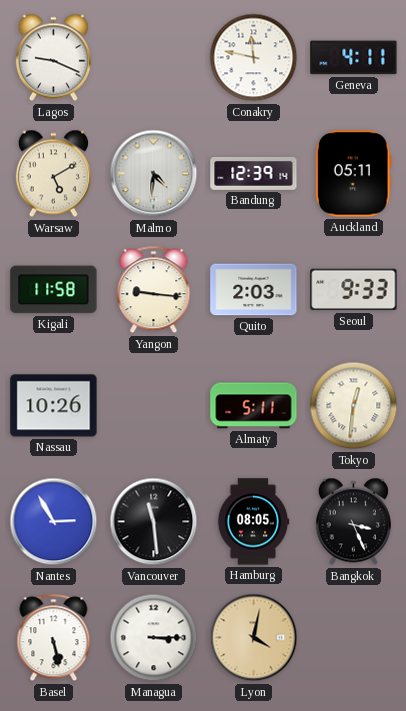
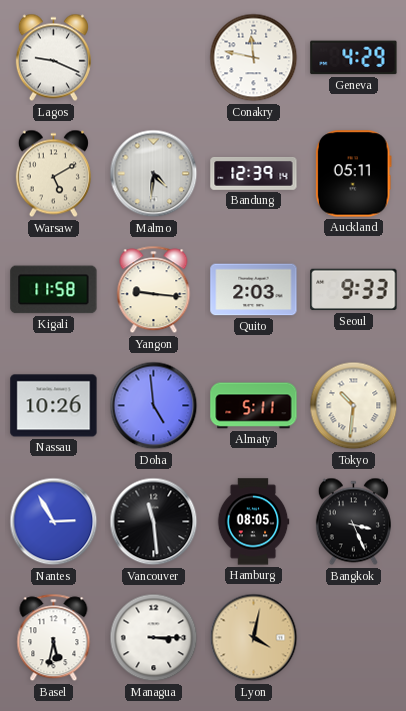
Geneva: 4:11 -> 4:29
Doha: none -> 4:59
Tokyo: 12:31 -> 10:31
Basel: 5:28 -> 5:32
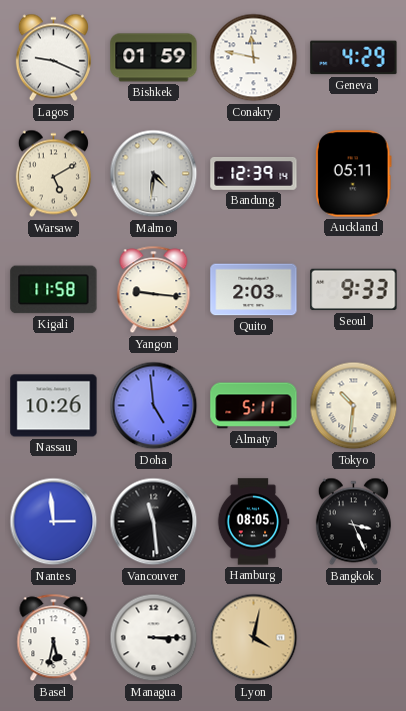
Bishkek: none -> 01:59
Nantes: 2:55 -> 2:59
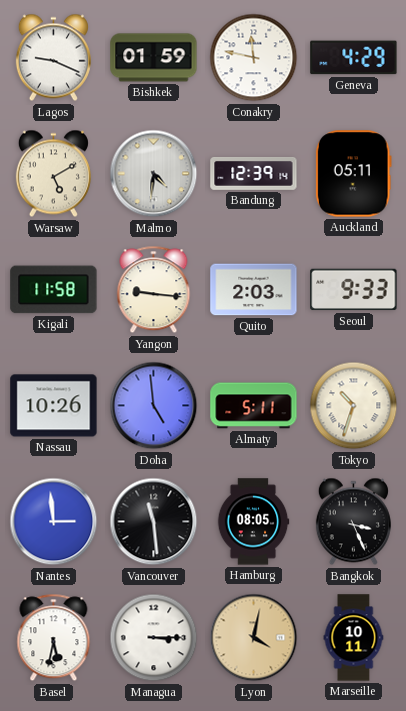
Tokyo: 10:31 -> 10:33
Marseille: none -> 10:11
